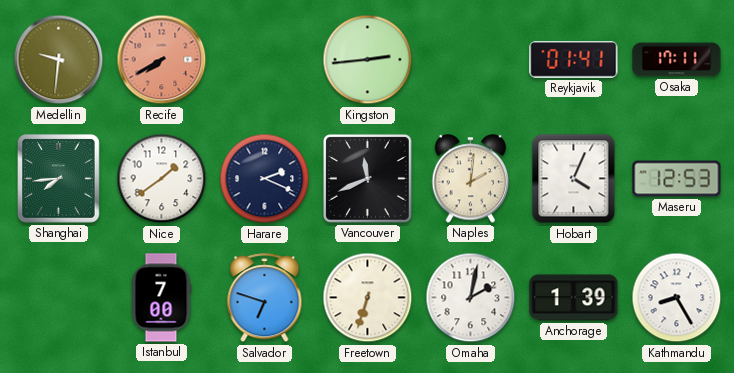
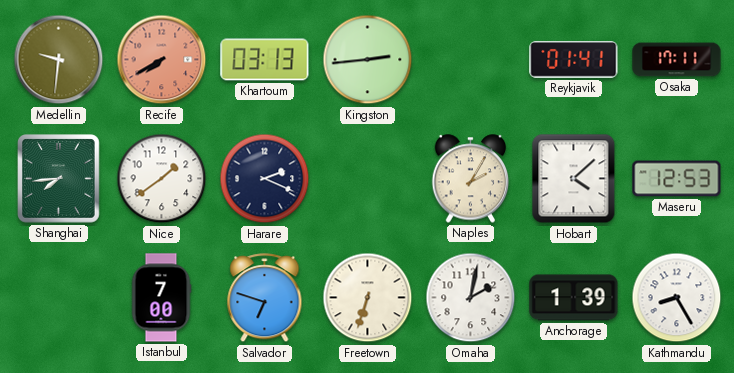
Khartoum: none -> 03:13
Vancouver: 11:41 -> none
Naples: 2:01 -> 2:05
Hobart: 4:04 -> 4:08
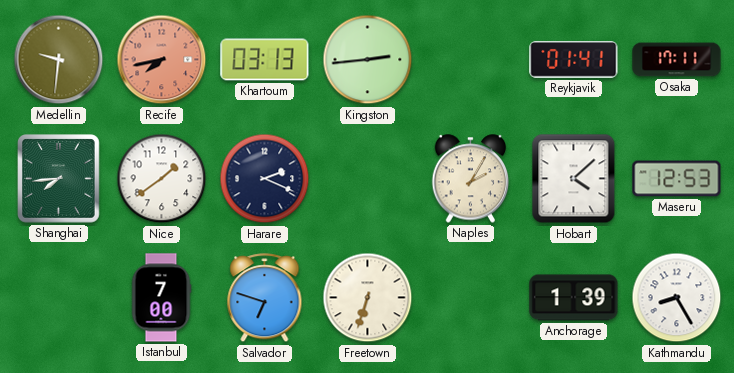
Recife: 7:40 -> 7:43
Omaha: 2:02 -> none
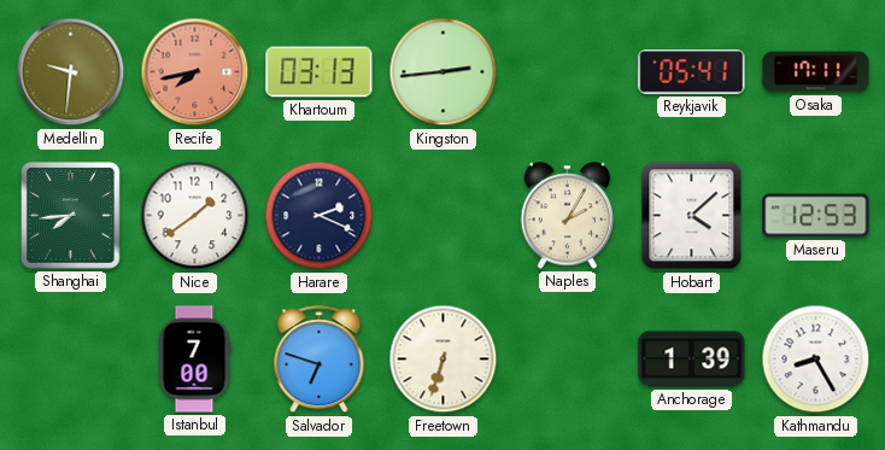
Reykjavik: 01:41 -> 05:41
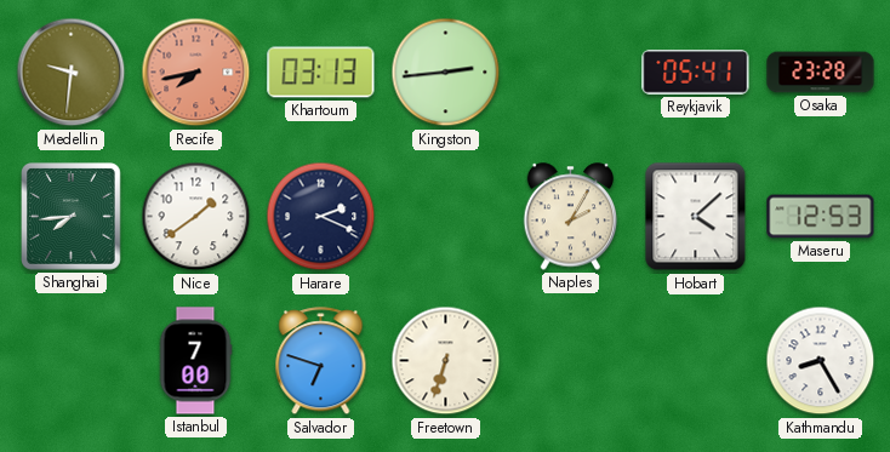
Osaka: 17:11 -> 23:28
Anchorage: 1:39 -> none
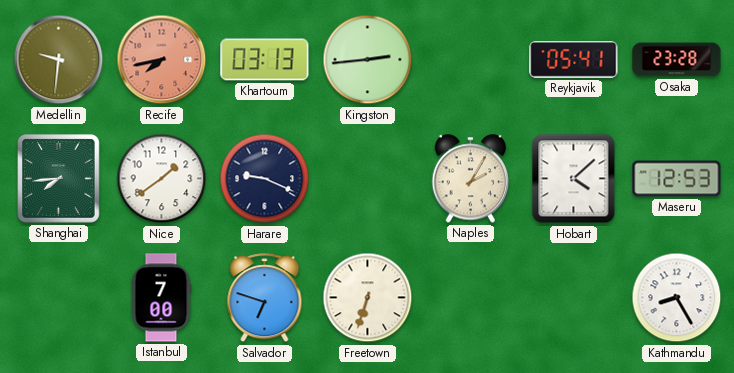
Harare: 2:19 -> 9:19
